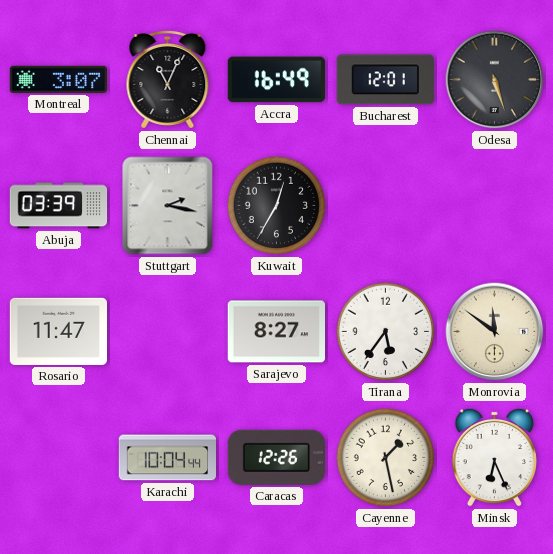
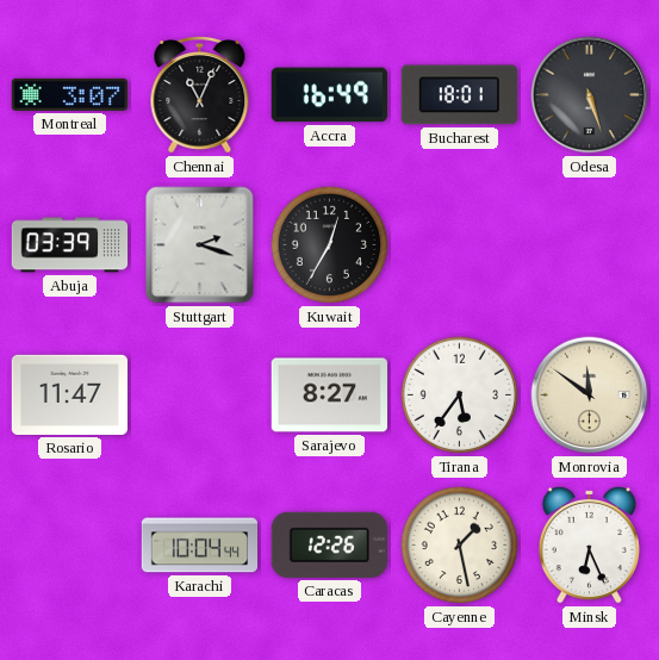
Bucharest: 12:01 -> 18:01
Stuttgart: 2:17 -> 2:18
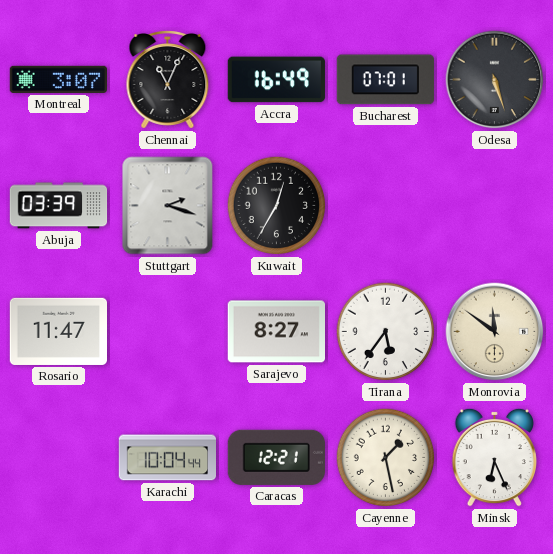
Bucharest: 18:01 -> 07:01
Caracas: 12:26 -> 12:21
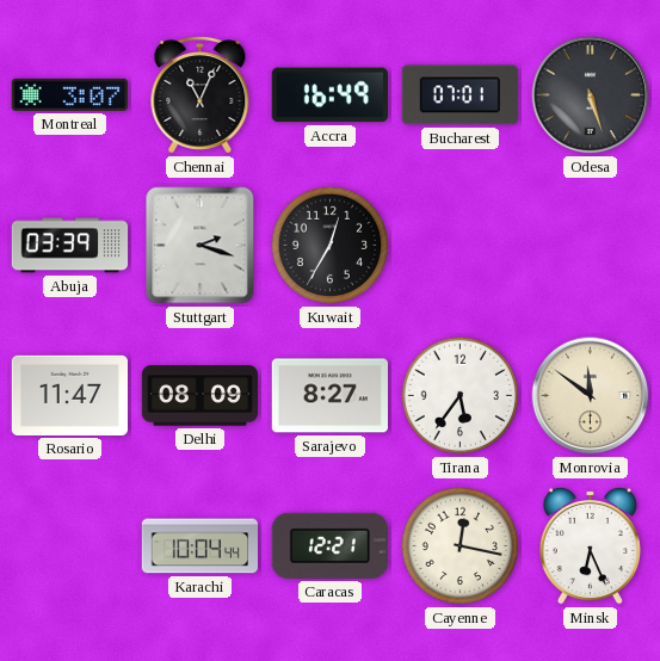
Delhi: none -> 08:09
Cayenne: 1:28 -> 12:17
